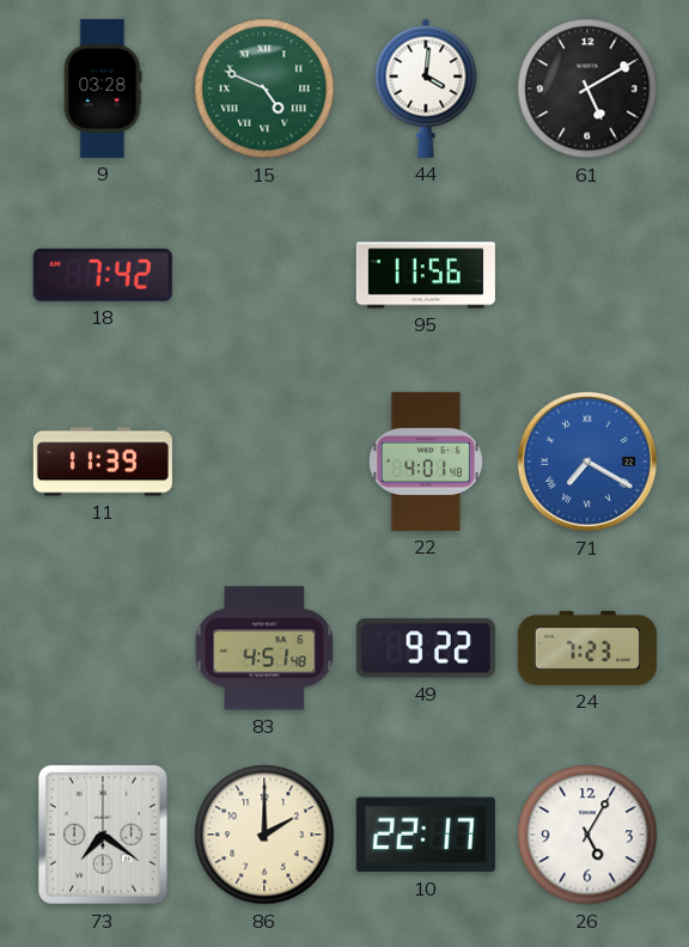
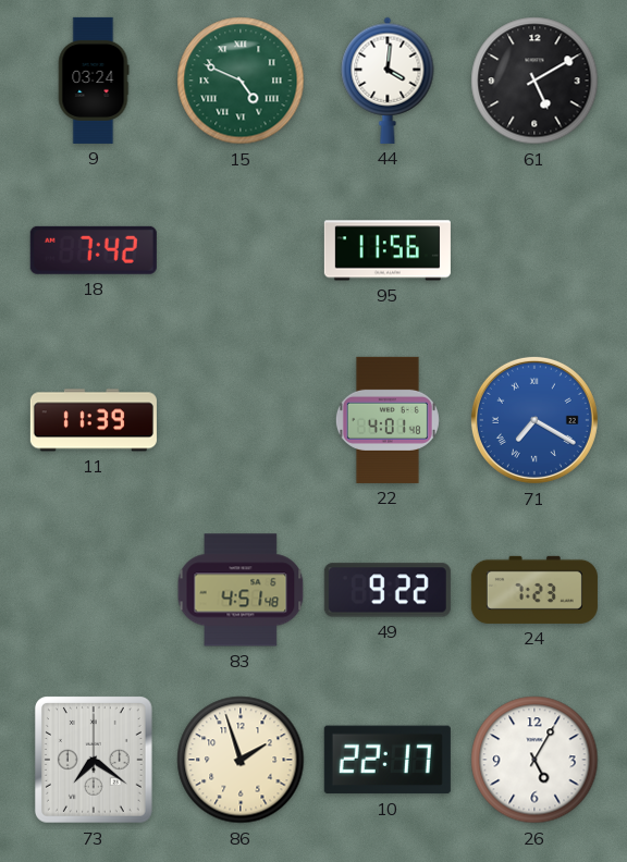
9: 03:28 -> 03:24
86: 2:00 -> 1:57
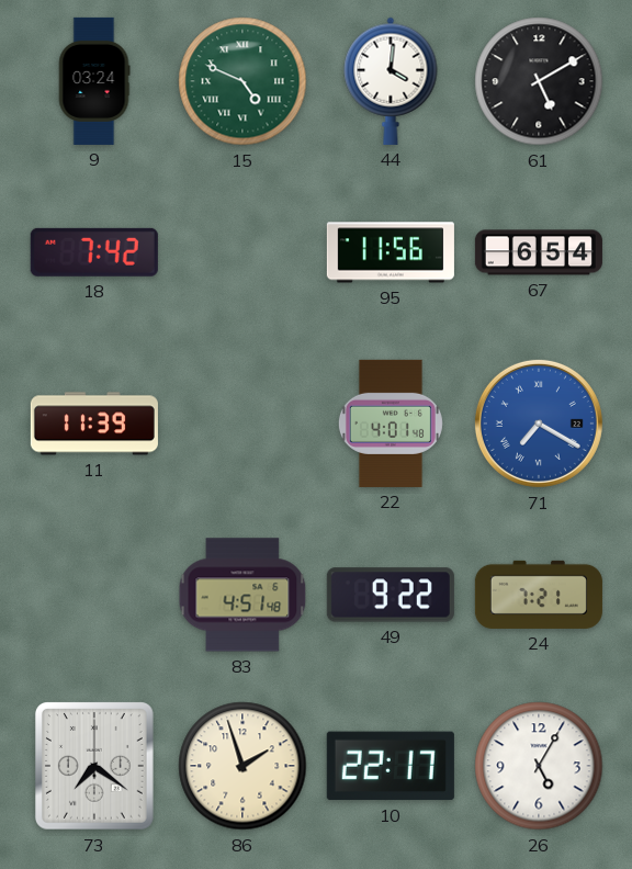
67: none -> 6:54
24: 7:23 -> 7:21
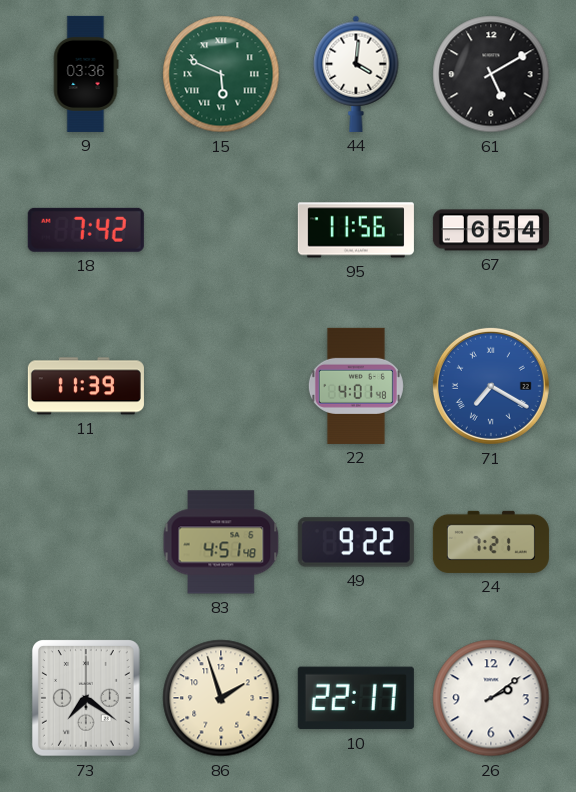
9: 03:24 -> 03:36
15: 4:49 -> 5:49
26: 5:05 -> 2:09
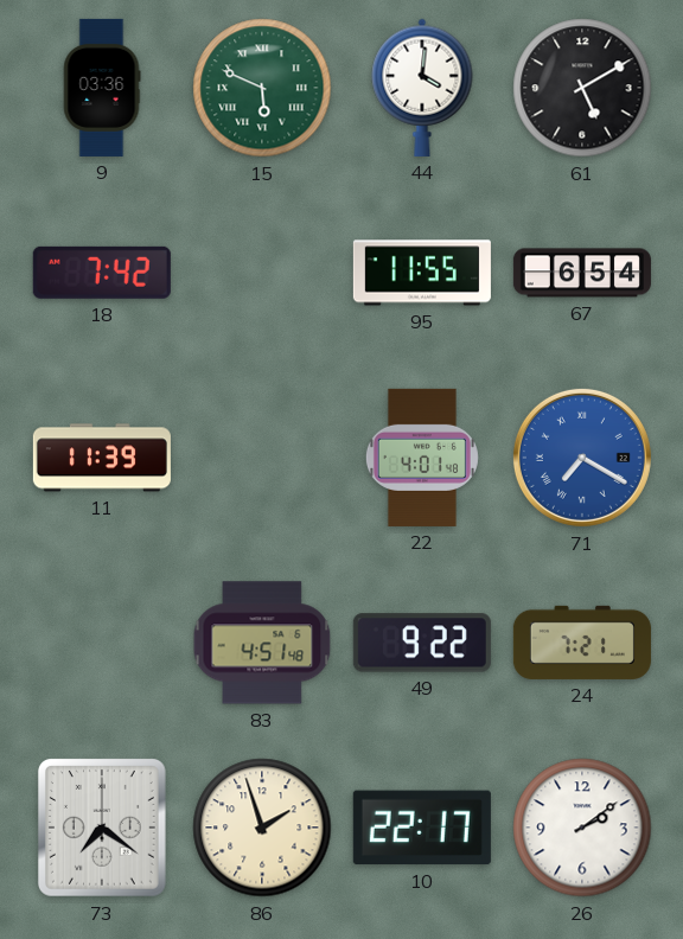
95: 11:56 -> 11:55
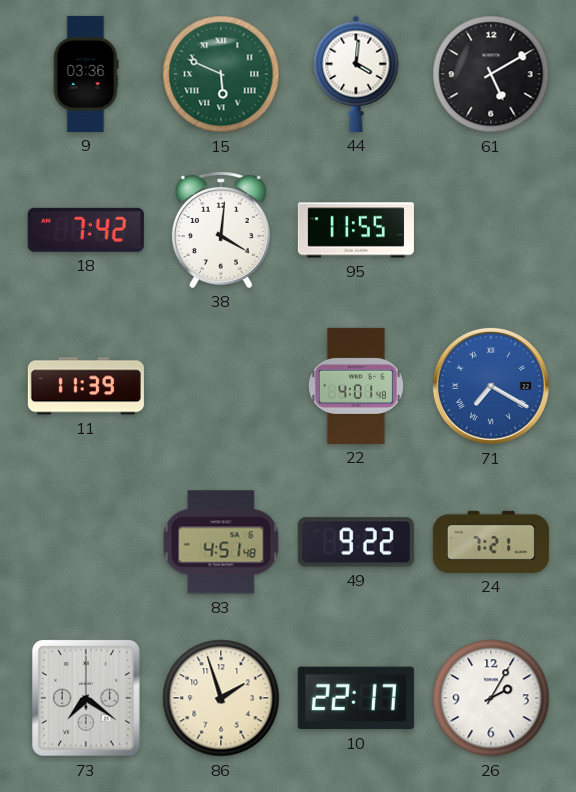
38: none -> 4:01
67: 6:54 -> none
26: 2:09 -> 2:05
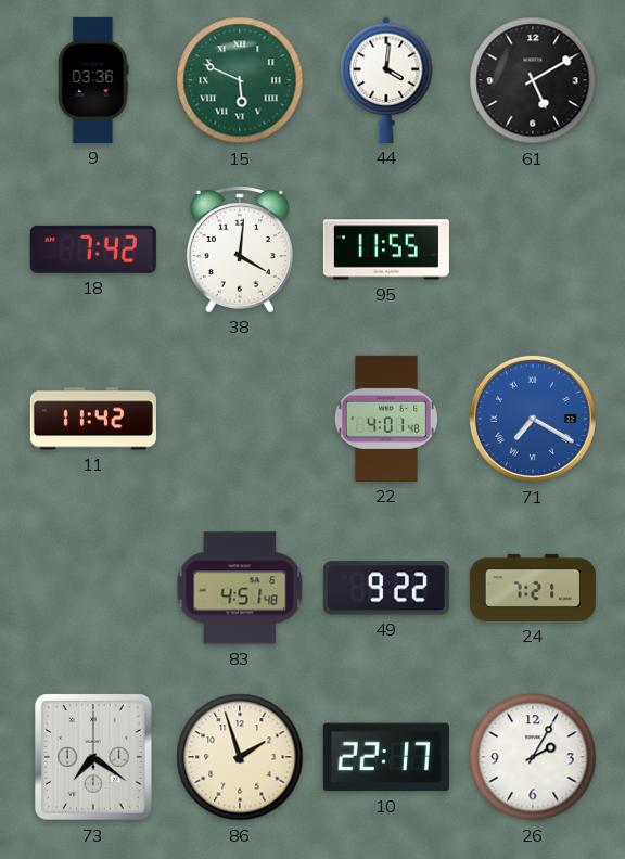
11: 11:39 -> 11:42
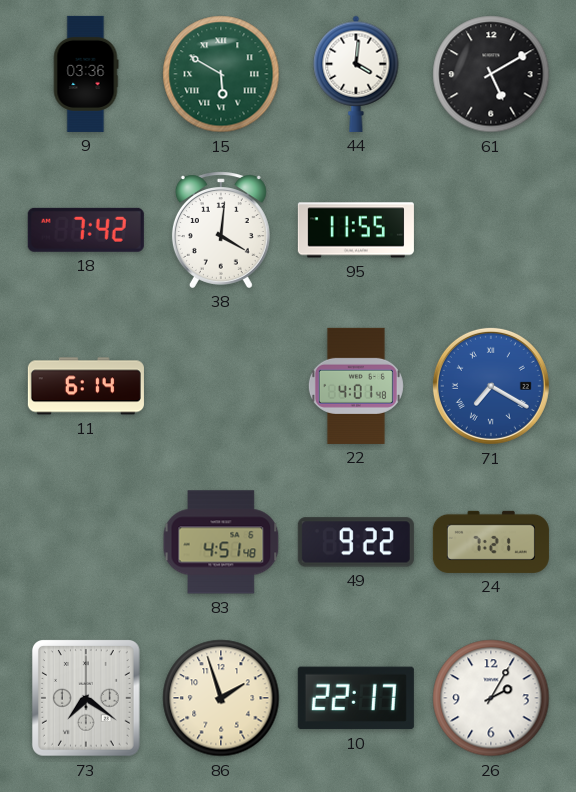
15: 5:49 -> 5:50
11: 11:42 -> 6:14
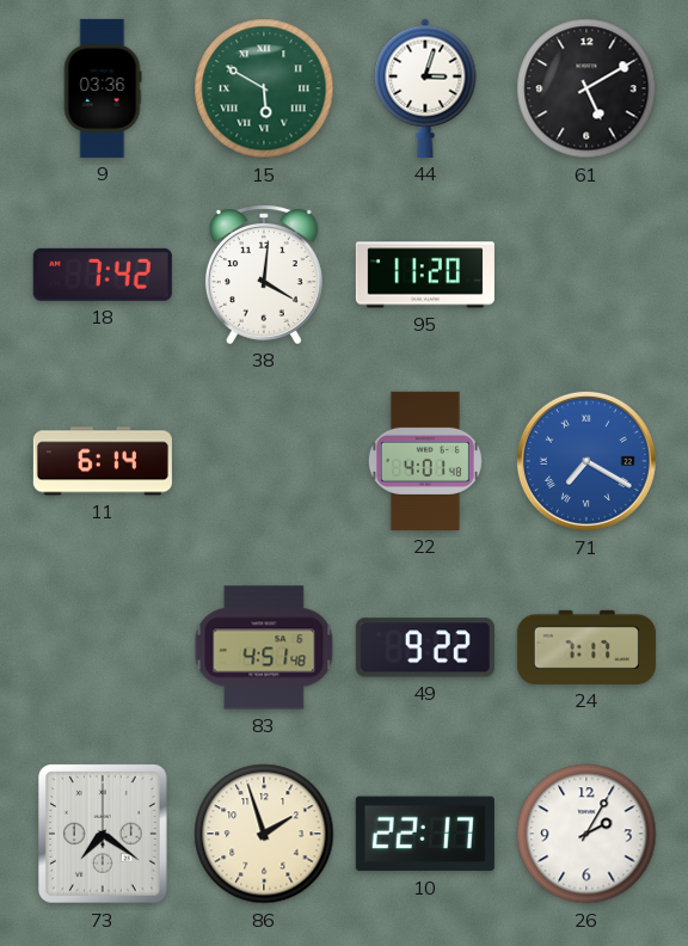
44: 4:01 -> 3:03
95: 11:55 -> 11:20
24: 7:21 -> 7:17
